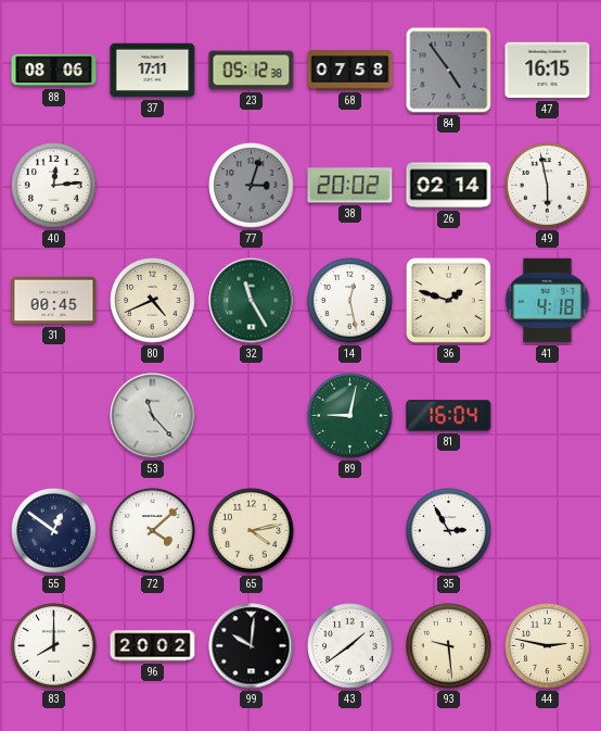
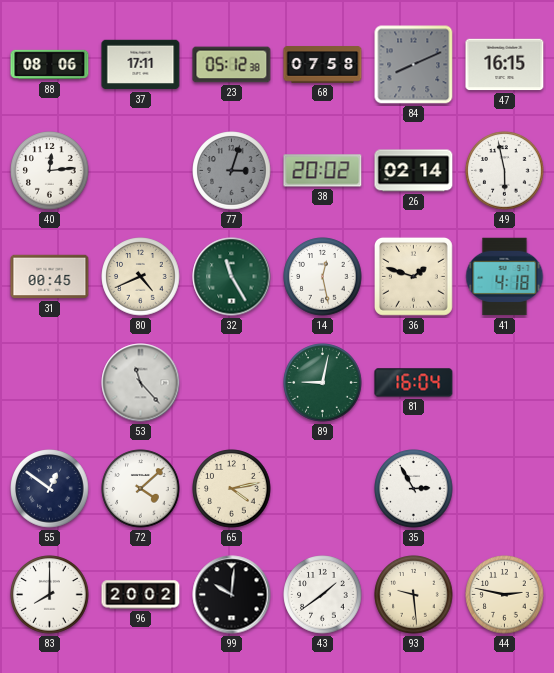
84: 4:54 -> 8:11
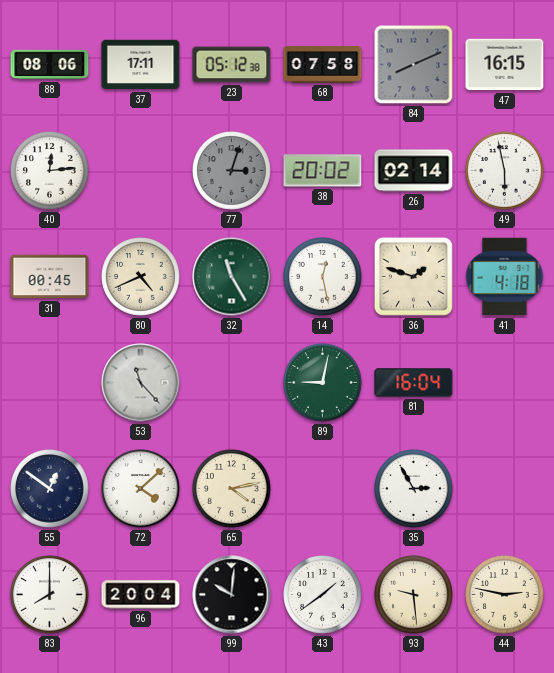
96: 20:02 -> 20:04
